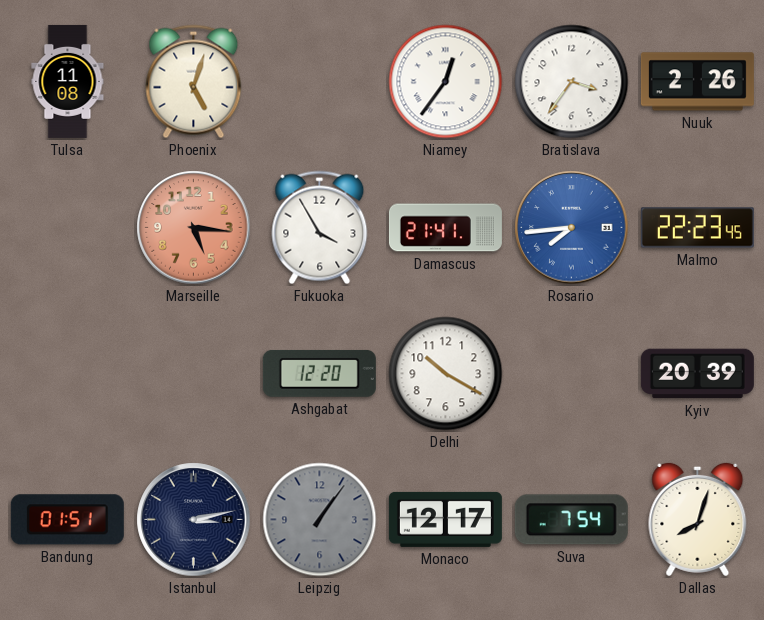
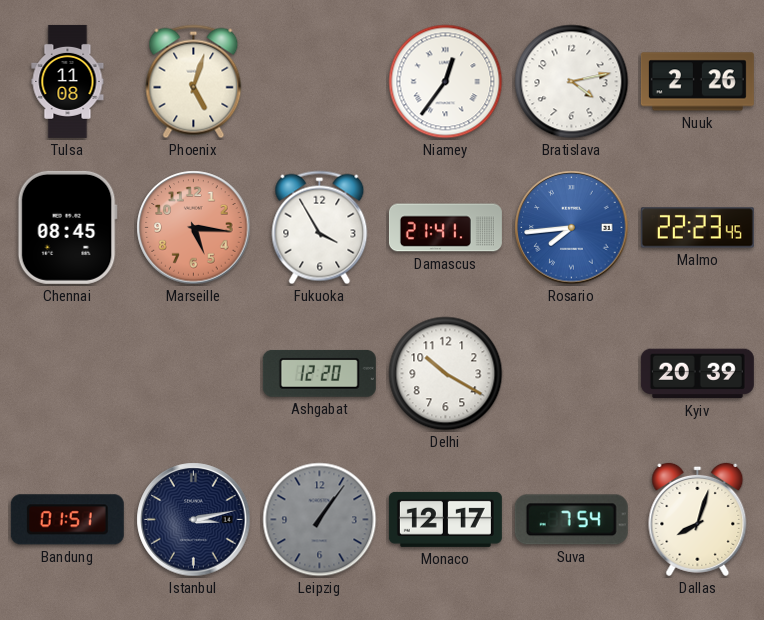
Bratislava: 3:36 -> 4:13
Chennai: none -> 08:45
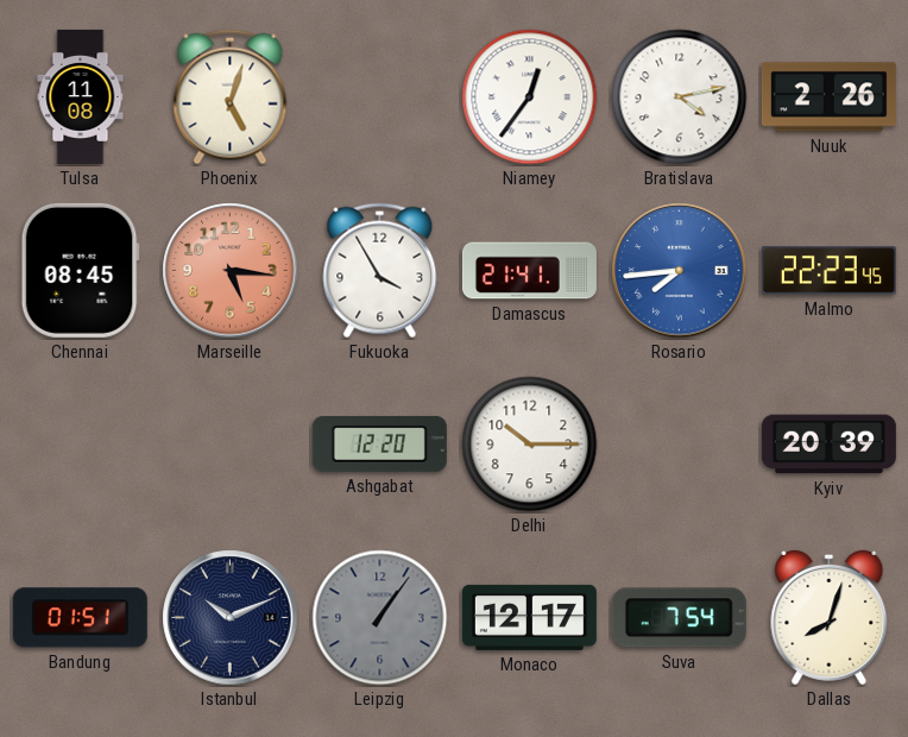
Delhi: 10:20 -> 10:15
Istanbul: 3:13 -> 10:11
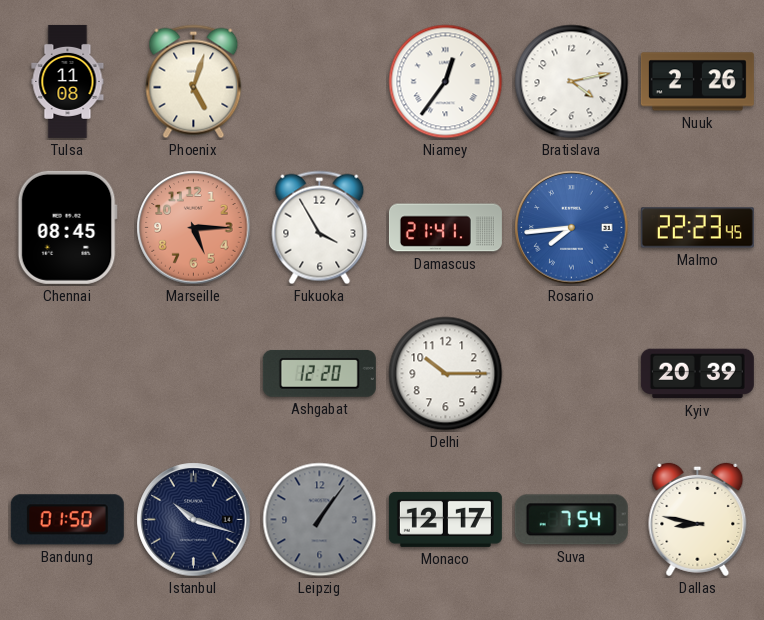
Marseille: 5:16 -> 5:15
Bandung: 01:51 -> 01:50
Istanbul: 10:11 -> 10:18
Dallas: 8:03 -> 8:47
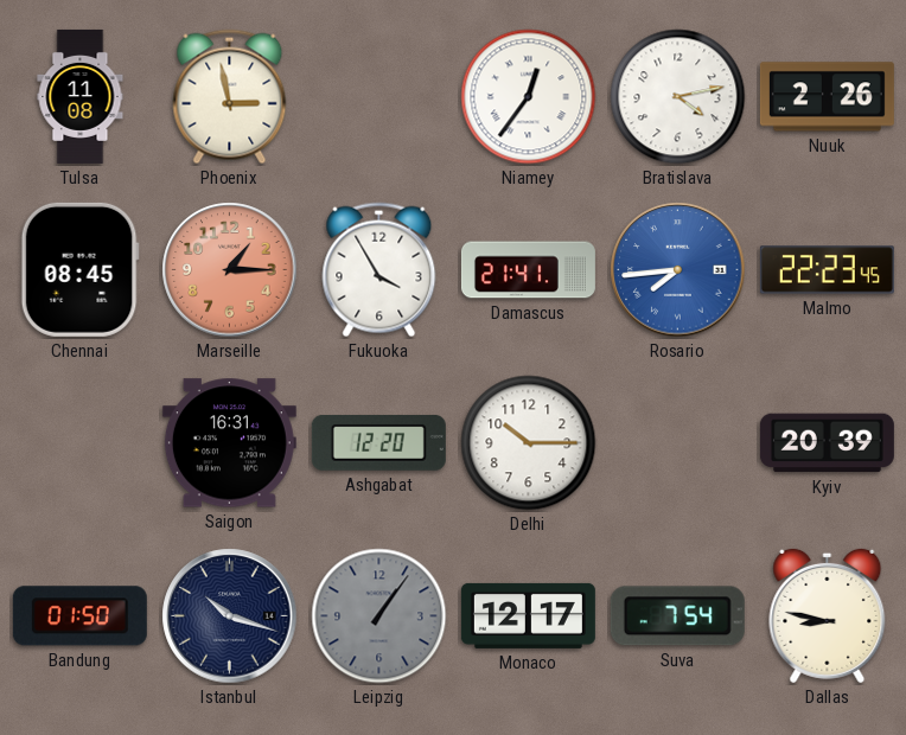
Phoenix: 5:03 -> 2:58
Marseille: 5:15 -> 1:15
Saigon: none -> 16:31
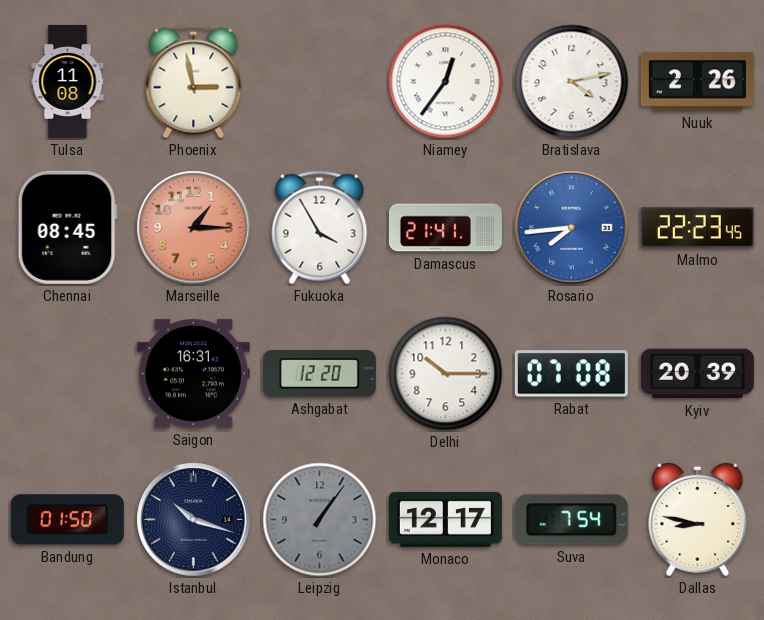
Rabat: none -> 07:08
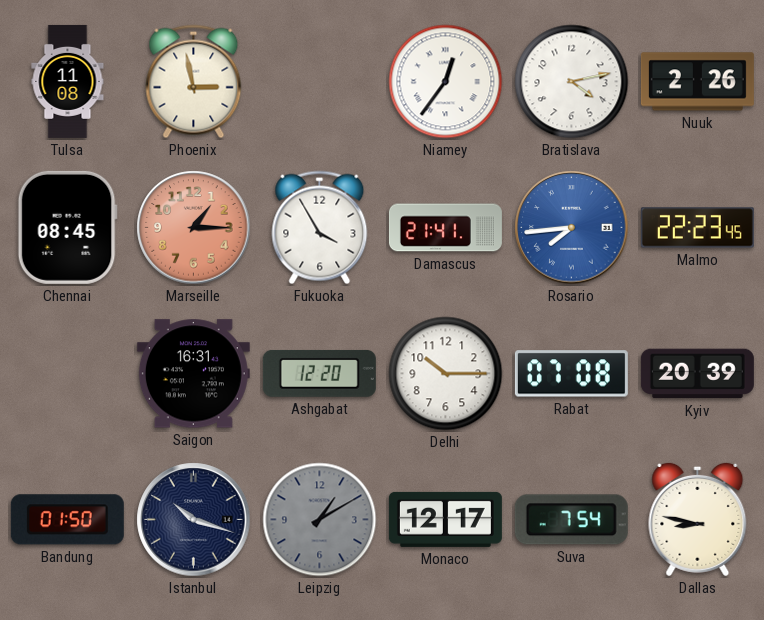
Leipzig: 1:06 -> 1:10
